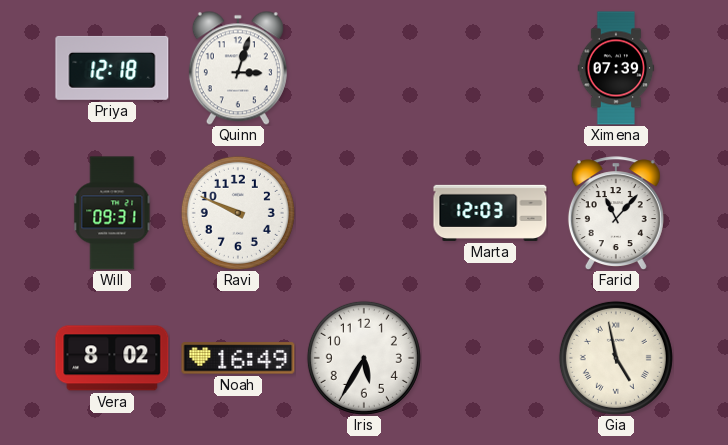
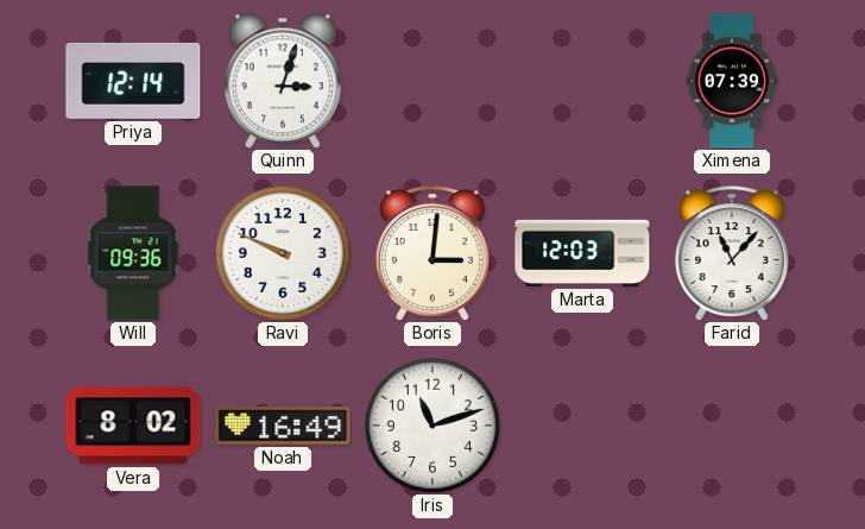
Priya: 12:18 -> 12:14
Will: 09:31 -> 09:36
Boris: none -> 3:01
Iris: 5:35 -> 11:12
Gia: 4:58 -> none
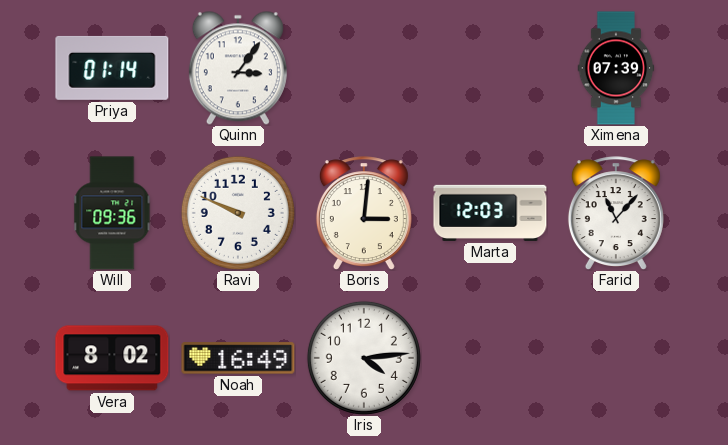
Priya: 12:14 -> 01:14
Quinn: 3:03 -> 3:06
Iris: 11:12 -> 4:14
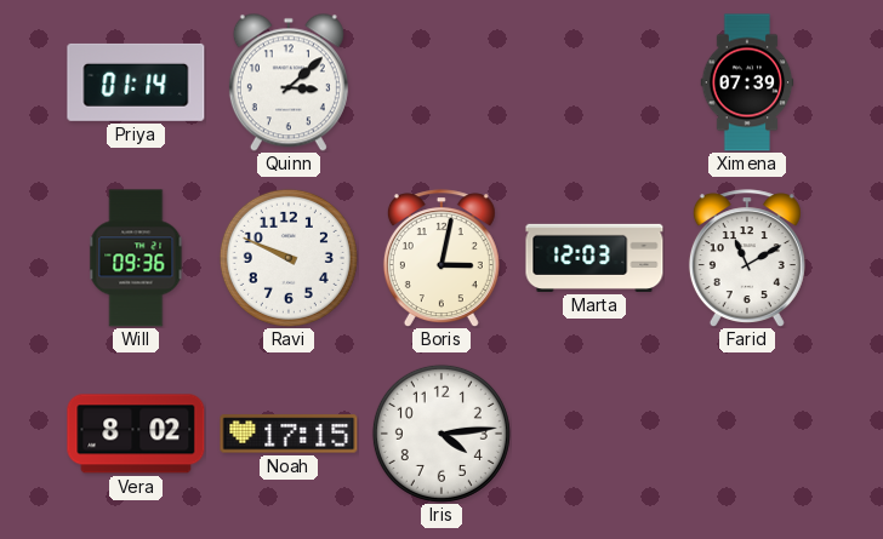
Quinn: 3:06 -> 3:08
Boris: 3:01 -> 3:02
Farid: 11:07 -> 11:10
Noah: 16:49 -> 17:15
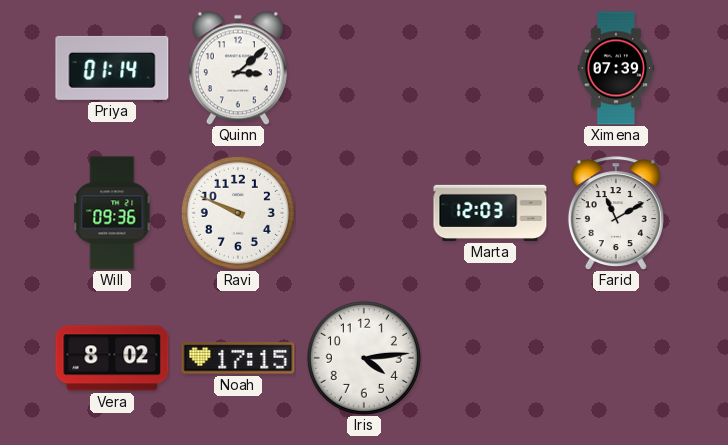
Boris: 3:02 -> none
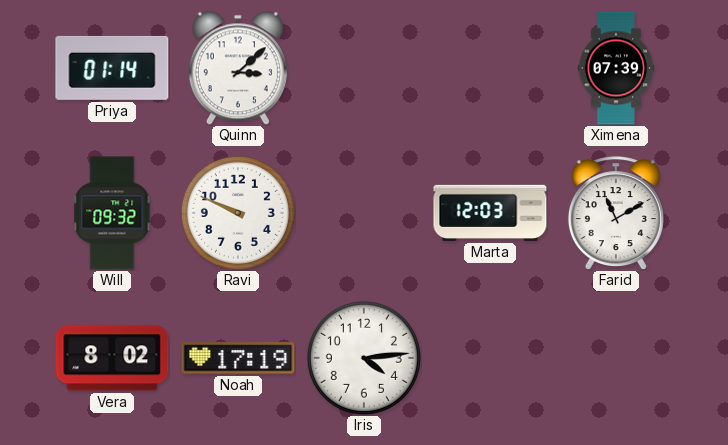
Will: 09:36 -> 09:32
Noah: 17:15 -> 17:19
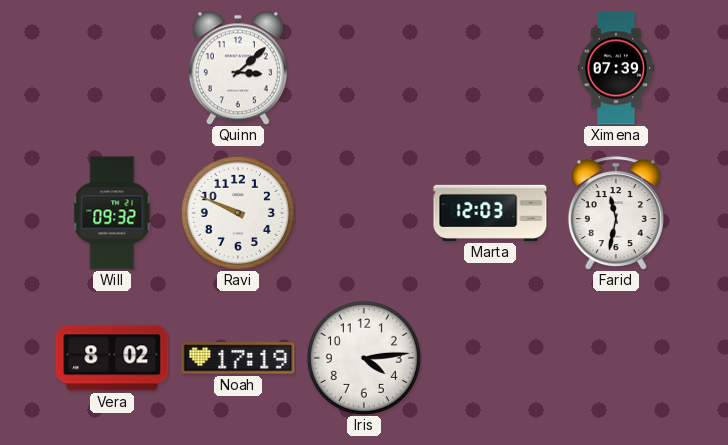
Priya: 01:14 -> none
Farid: 11:10 -> 11:32
